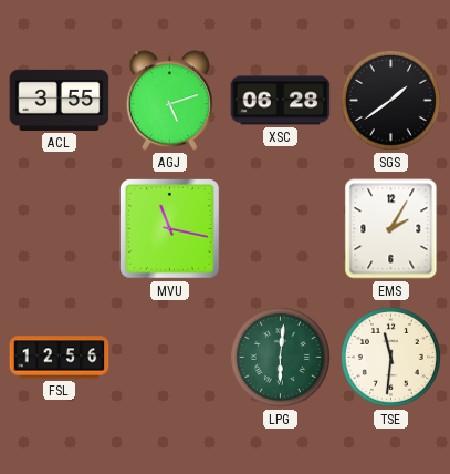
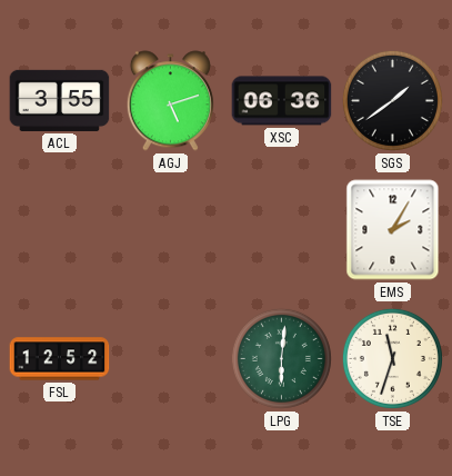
XSC: 06:28 -> 06:36
MVU: 11:17 -> none
FSL: 12:56 -> 12:52
TSE: 11:31 -> 11:33
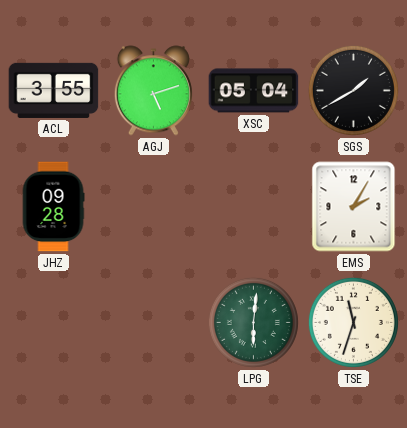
XSC: 06:36 -> 05:04
SGS: 1:39 -> 1:40
JHZ: none -> 09:28
FSL: 12:52 -> none
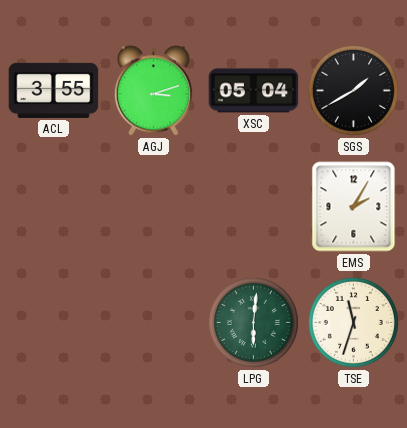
AGJ: 5:12 -> 3:12
JHZ: 09:28 -> none
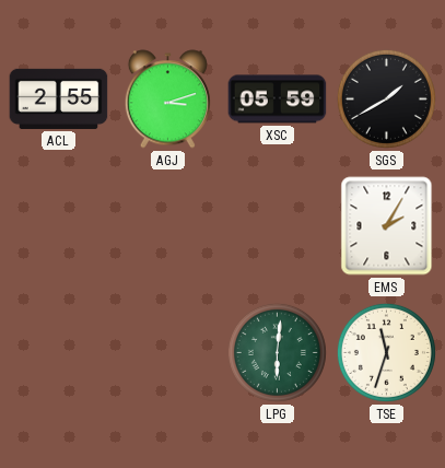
ACL: 3:55 -> 2:55
XSC: 05:04 -> 05:59
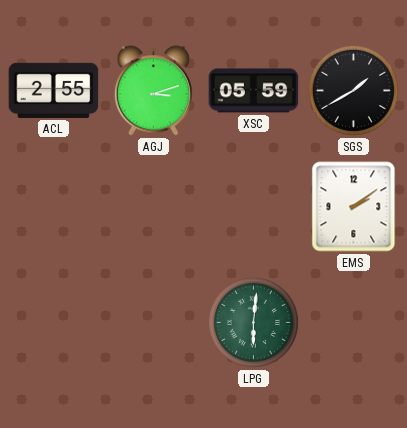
EMS: 2:05 -> 2:09
TSE: 11:33 -> none
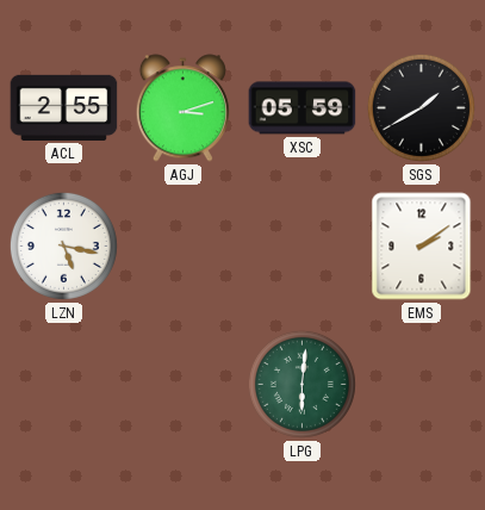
LZN: none -> 5:17
